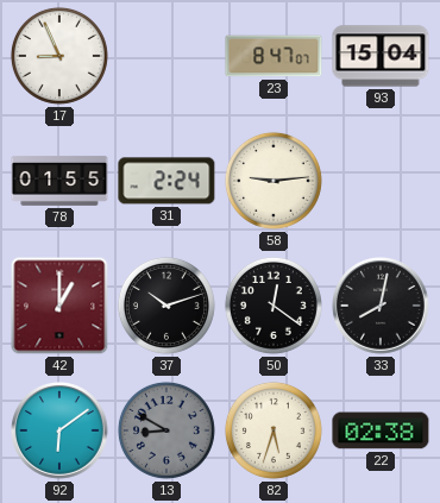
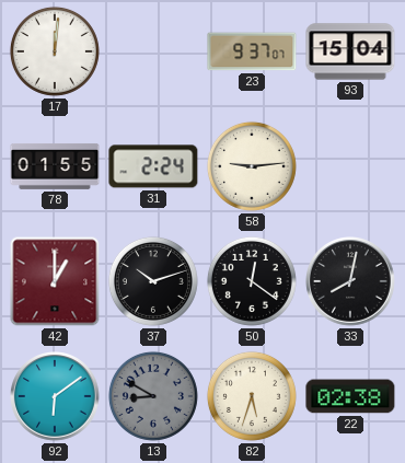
17: 8:56 -> 12:01
23: 8:47 -> 9:37
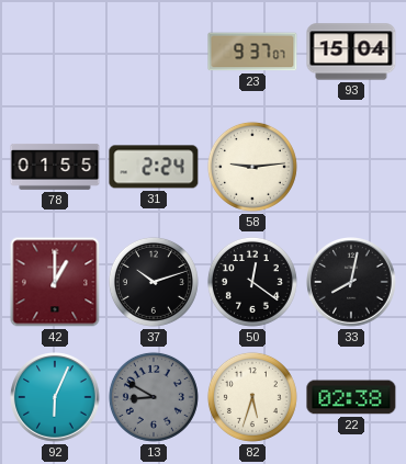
17: 12:01 -> none
92: 6:09 -> 6:04
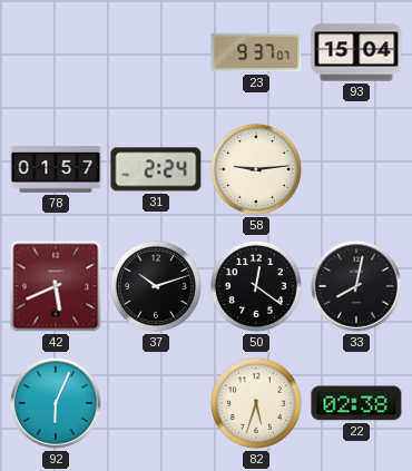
78: 01:55 -> 01:57
42: 1:00 -> 5:41
13: 8:50 -> none
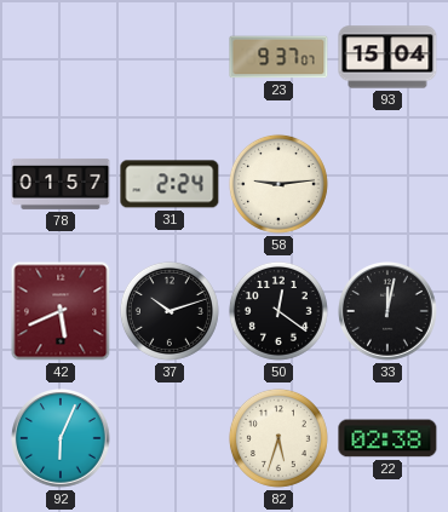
33: 8:02 -> 12:02
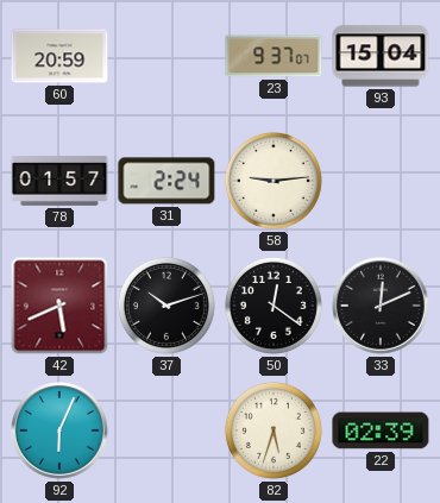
60: none -> 20:59
33: 12:02 -> 12:11
22: 02:38 -> 02:39
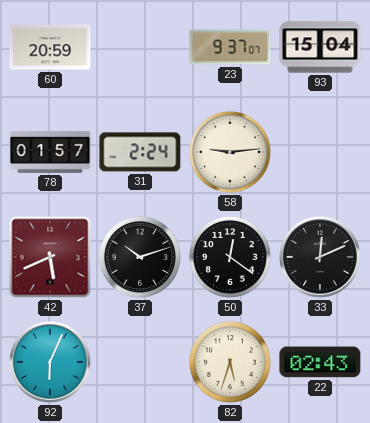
22: 02:39 -> 02:43
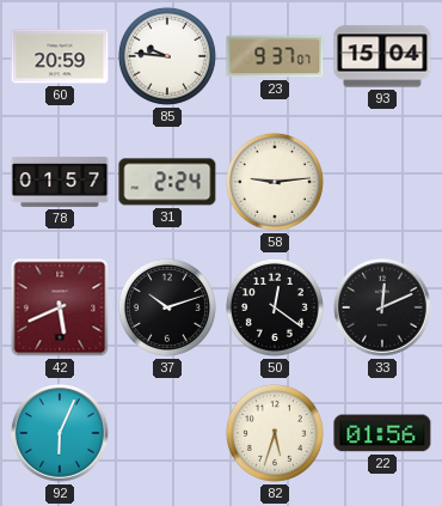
85: none -> 9:46
22: 02:43 -> 01:56
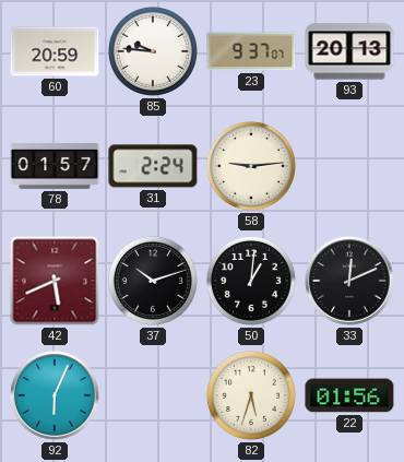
93: 15:04 -> 20:13
50: 12:21 -> 1:01
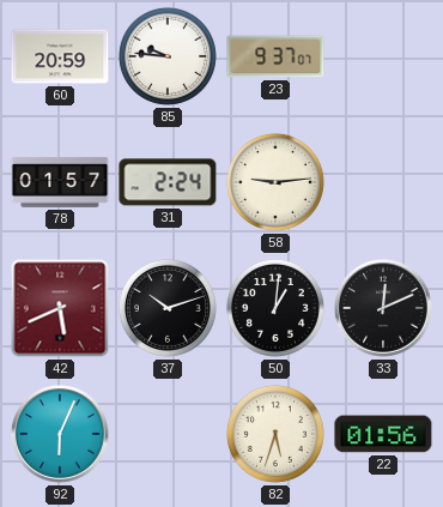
93: 20:13 -> none
